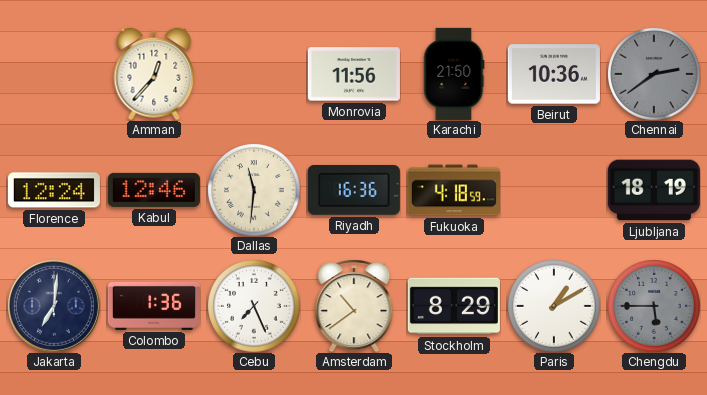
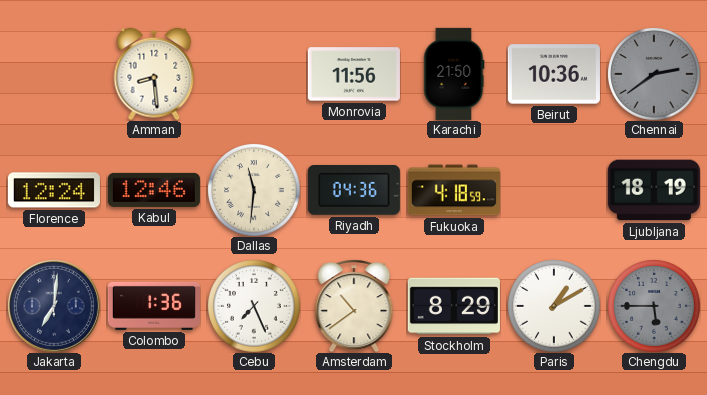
Amman: 12:37 -> 8:29
Riyadh: 16:36 -> 04:36
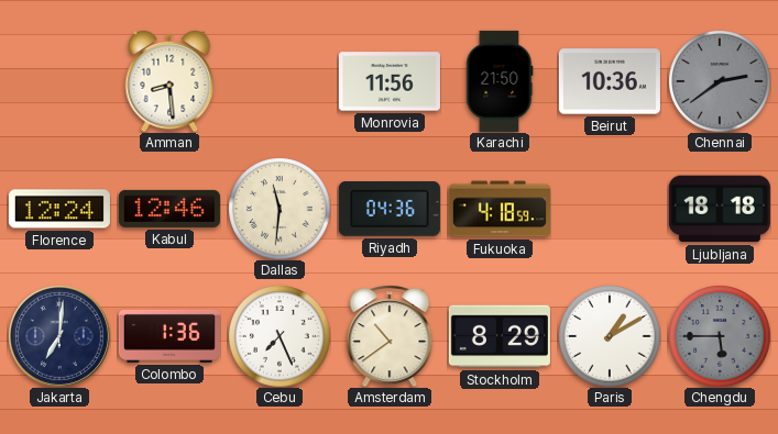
Ljubljana: 18:19 -> 18:18
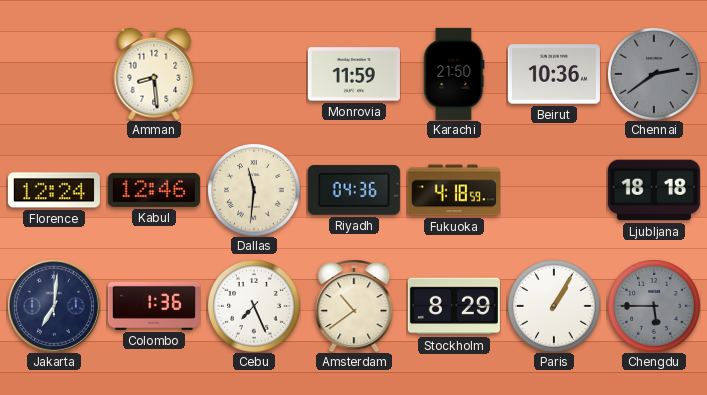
Monrovia: 11:56 -> 11:59
Paris: 1:10 -> 1:05
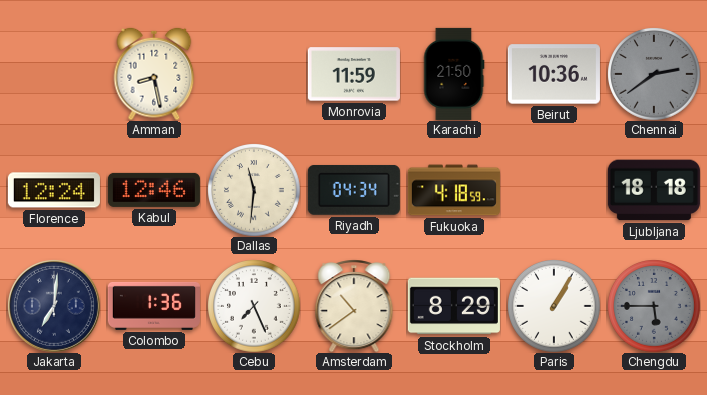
Amman: 8:29 -> 8:28
Riyadh: 04:36 -> 04:34
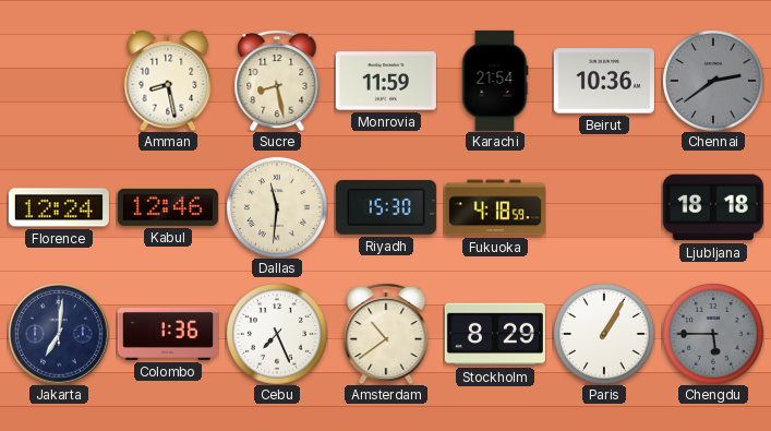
Sucre: none -> 8:28
Karachi: 21:50 -> 21:54
Riyadh: 04:34 -> 15:30
